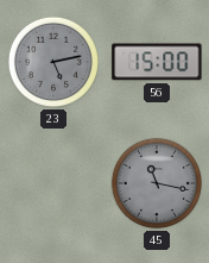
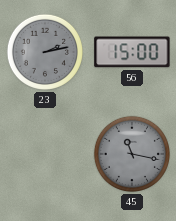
23: 5:13 -> 2:13
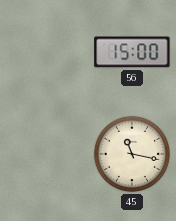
23: 2:13 -> none
45 dial: grey -> cream
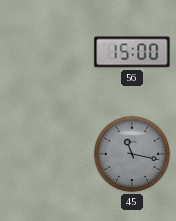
45 dial: cream -> grey
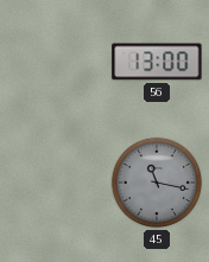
56: 15:00 -> 13:00
